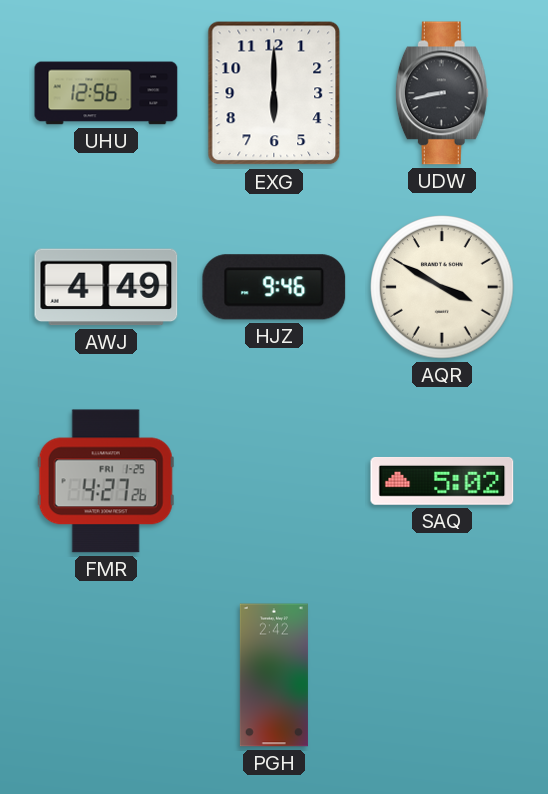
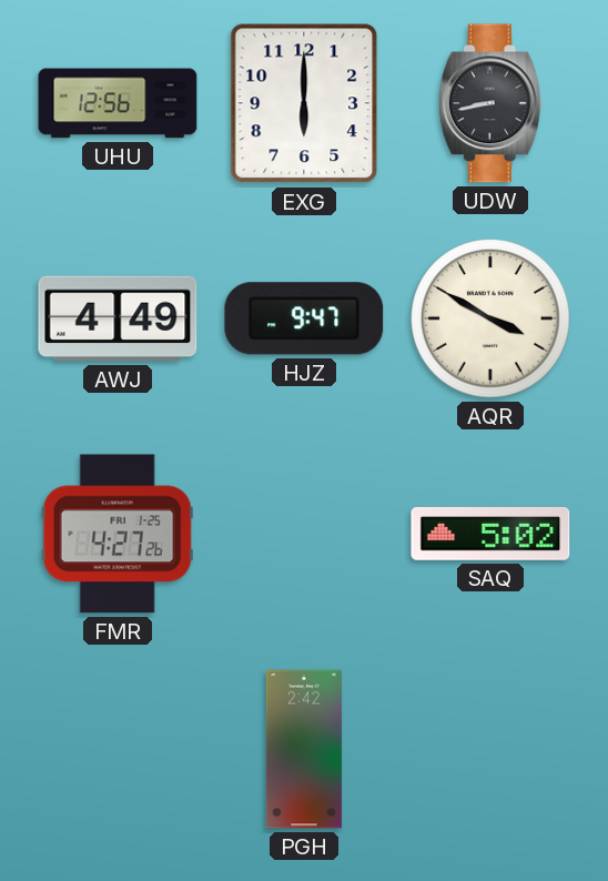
HJZ: 9:46 -> 9:47
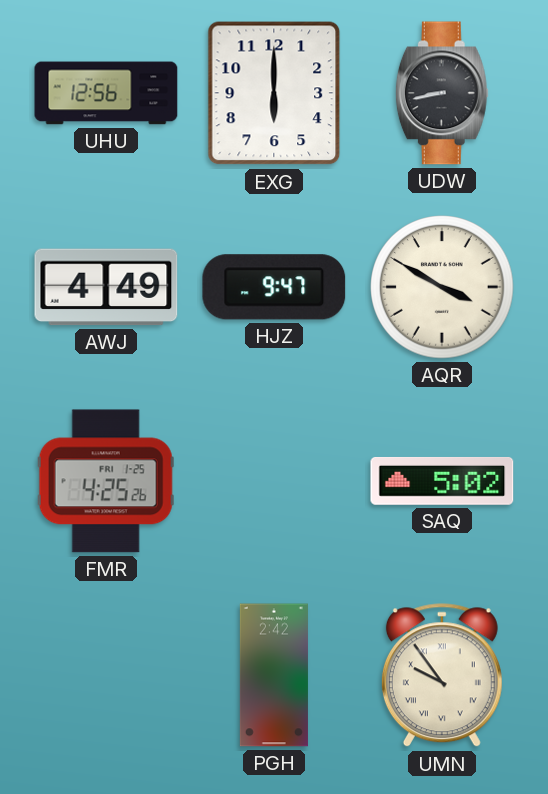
FMR: 4:27 -> 4:25
UMN: none -> 9:54
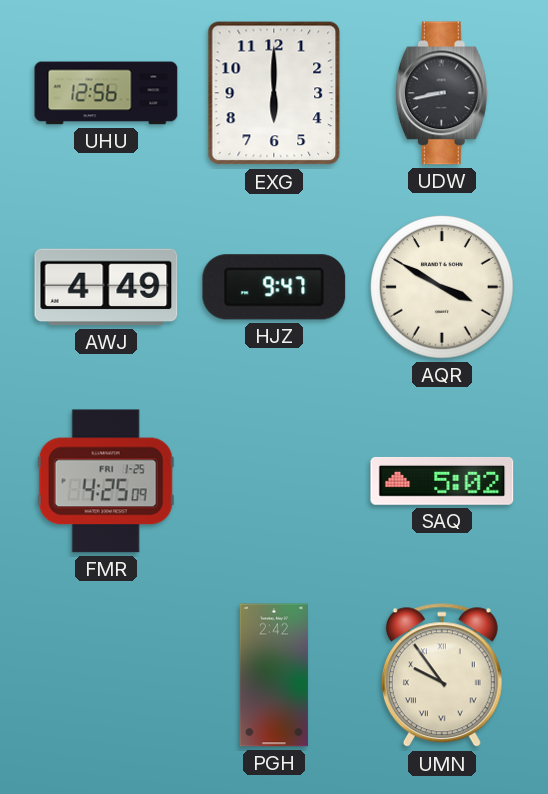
FMR: 4:25:26 -> 4:25:09
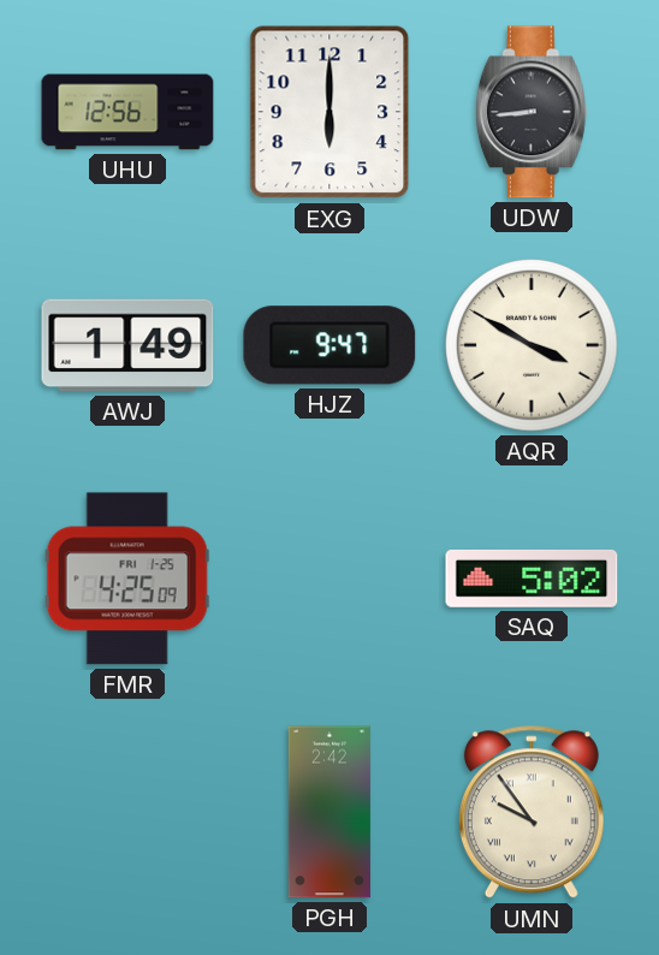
UDW: 8:43 -> 8:44
AWJ: 4:49 -> 1:49
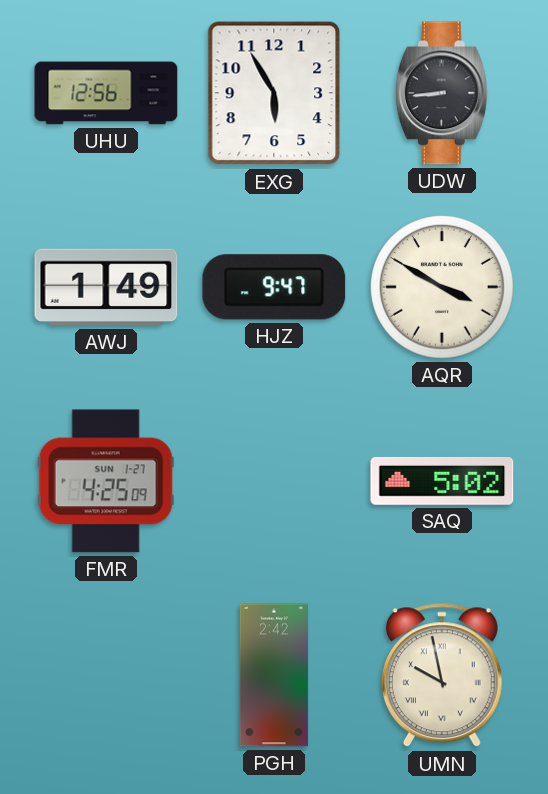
EXG: 6:00 -> 5:55
FMR date: FRI 1-25 -> SUN 1-27
UMN: 9:54 -> 9:58
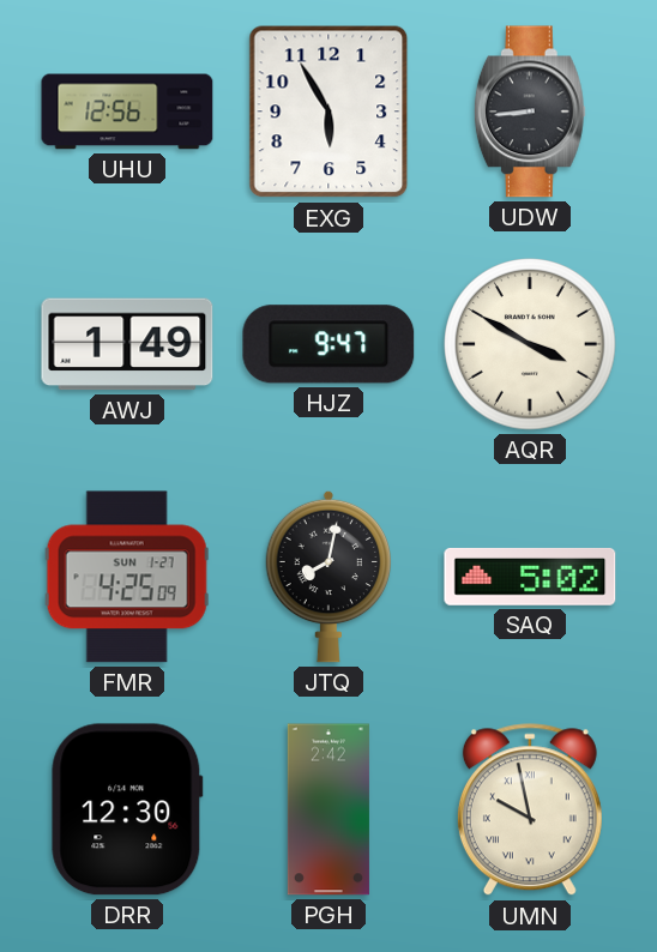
JTQ: none -> 8:02
DRR: none -> 12:30
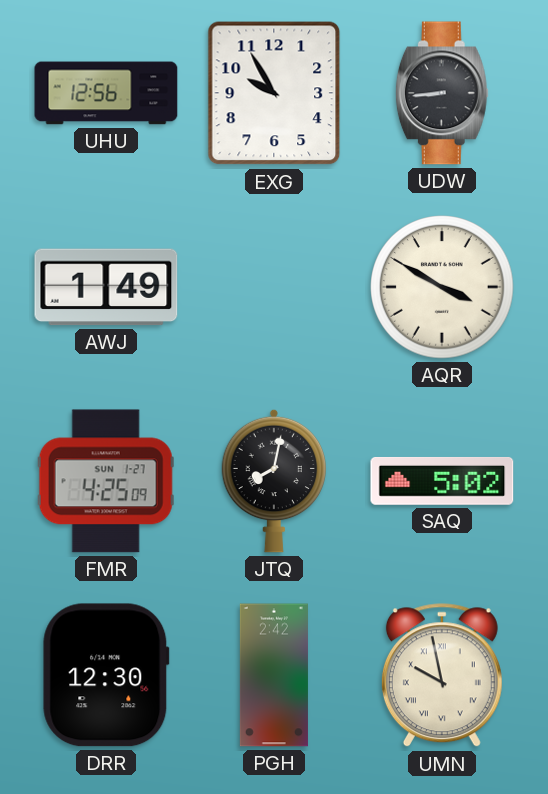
EXG: 5:55 -> 9:55
HJZ: 9:47 -> none
